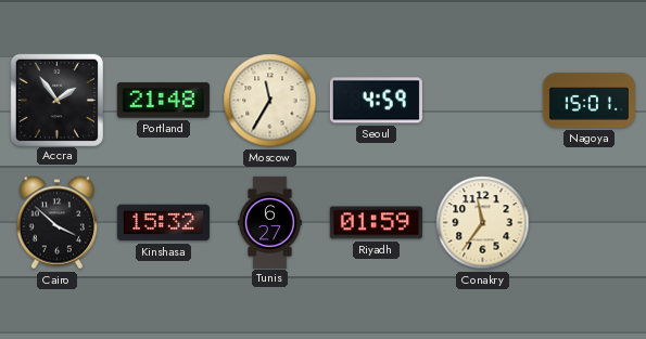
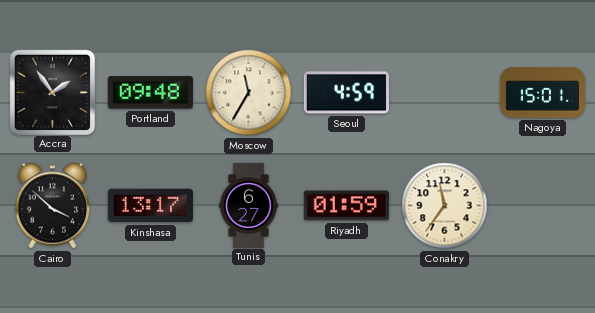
Portland: 21:48 -> 09:48
Kinshasa: 15:32 -> 13:17
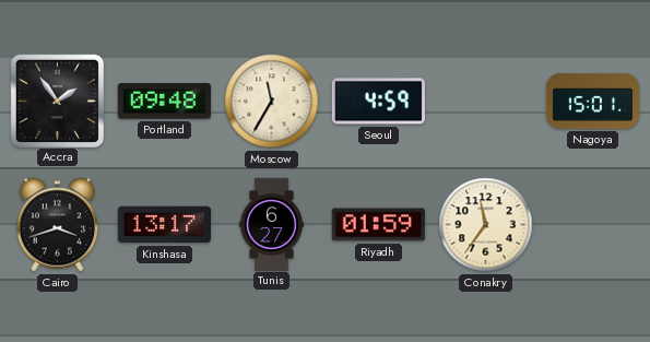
Cairo: 3:52 -> 3:42
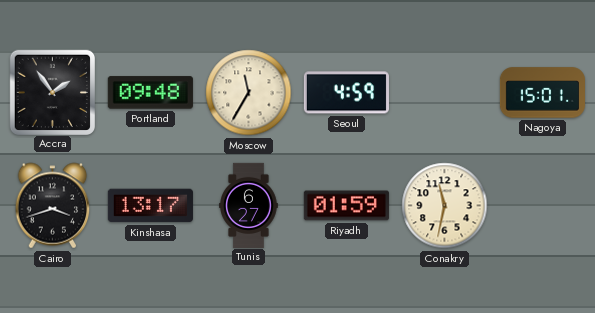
Conakry: 11:36 -> 11:32
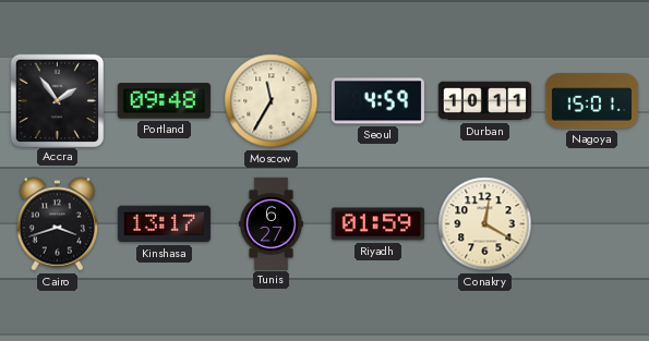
Durban: none -> 10:11
Conakry: 11:32 -> 12:20
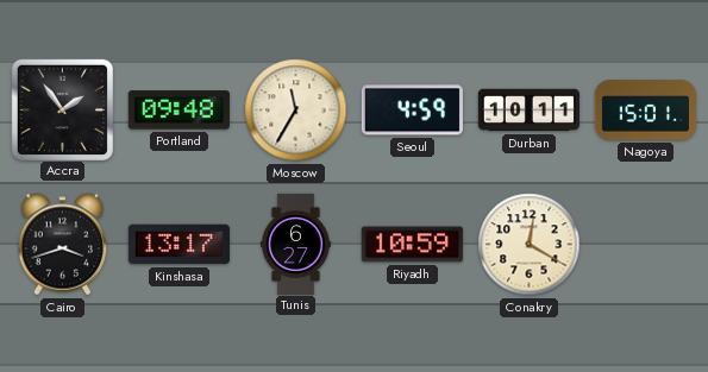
Riyadh: 01:59 -> 10:59
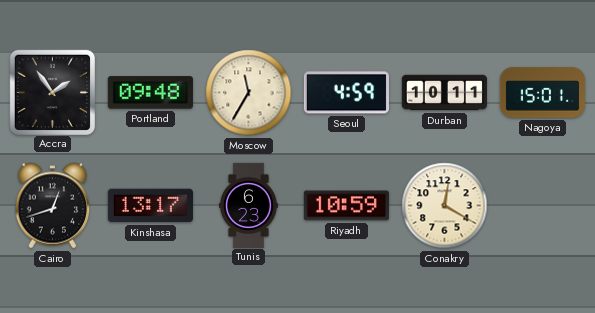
Cairo: 3:42 -> 12:42
Tunis: 6:27 -> 6:23
